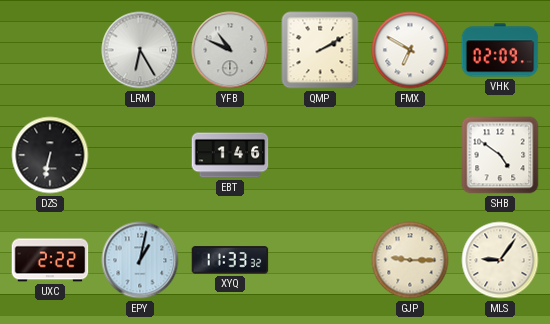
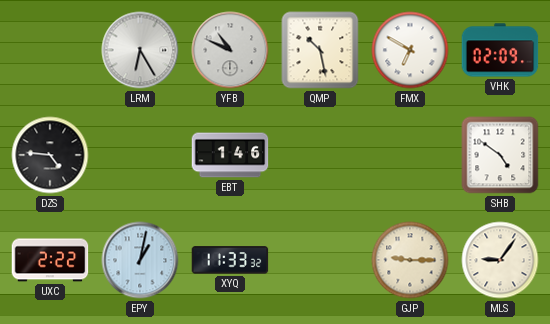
QMP: 2:10 -> 10:28
DZS: 6:32 -> 4:46
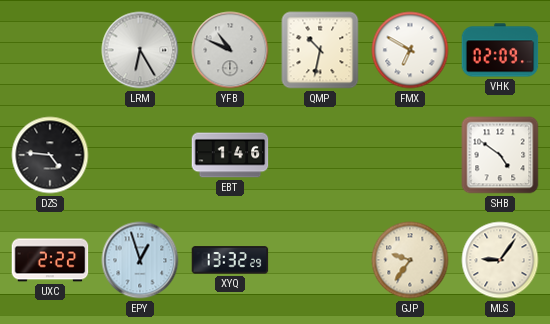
QMP: 10:28 -> 10:32
EPY: 1:02 -> 12:57
XYQ: 11:33 -> 13:32
GJP: 9:15 -> 9:36
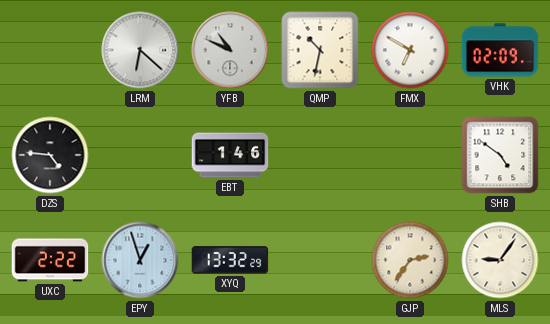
LRM: 6:25 -> 6:22
GJP: 9:36 -> 2:36
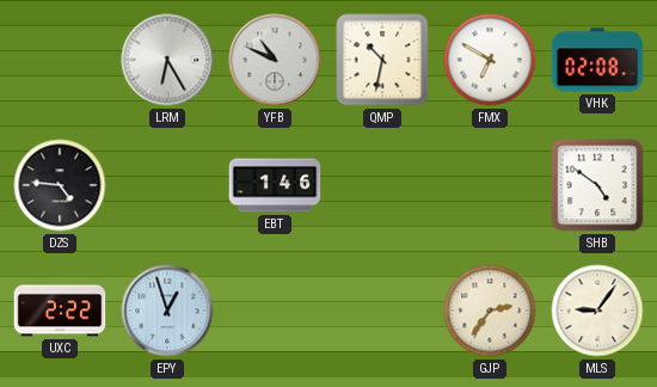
LRM: 6:22 -> 6:25
VHK: 02:09 -> 02:08
XYQ: 13:32 -> none
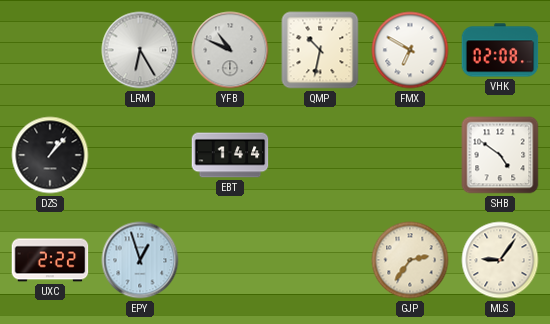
DZS: 4:46 -> 1:07
EBT: 1:46 -> 1:44
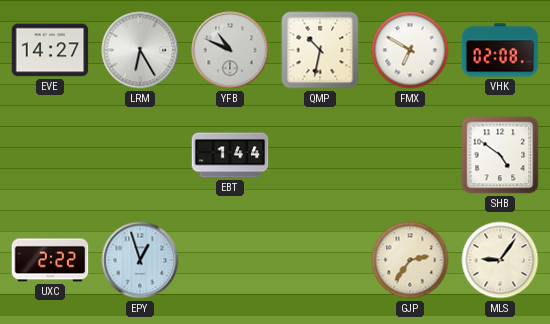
EVE: none -> 14:27
DZS: 1:07 -> none
